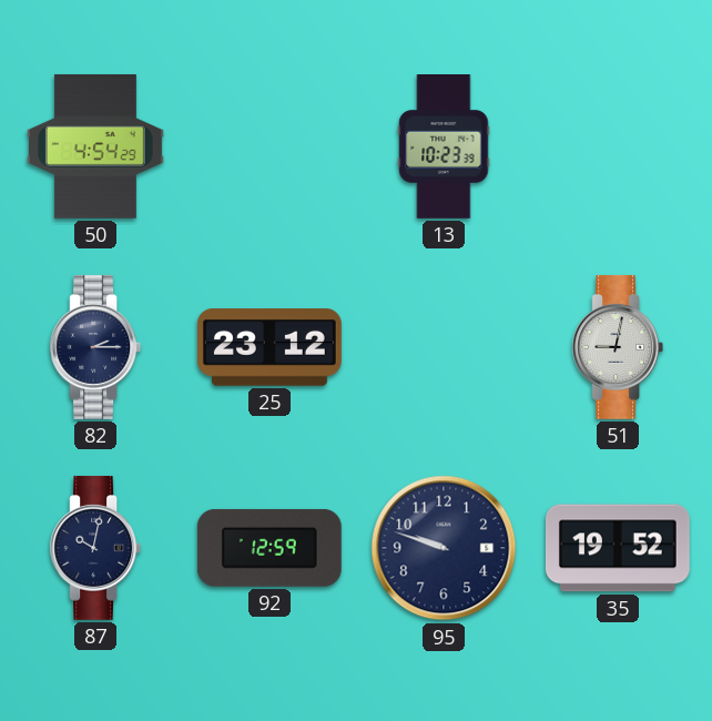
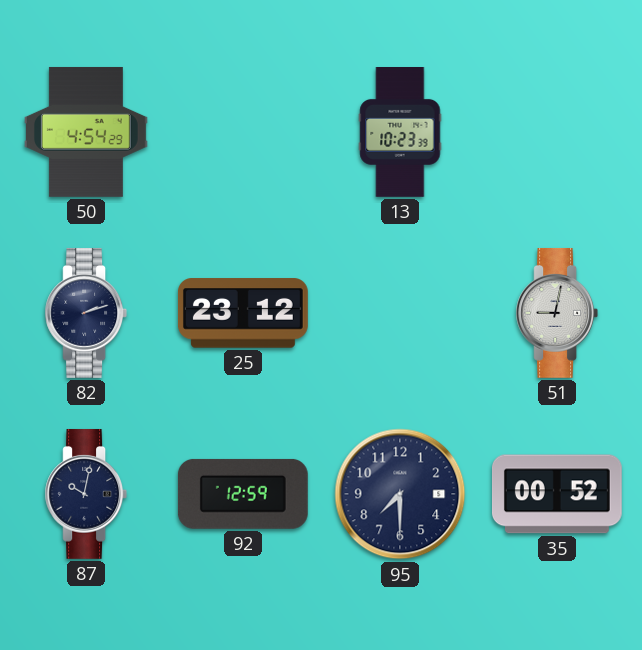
82: 2:15 -> 2:12
95: 9:48 -> 7:30
35: 19:52 -> 00:52
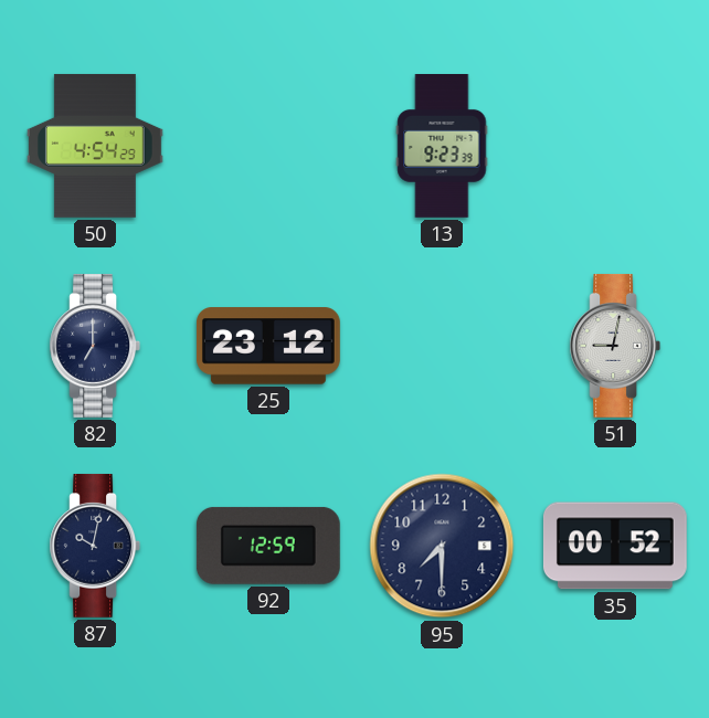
13: 10:23 -> 9:23
82: 2:12 -> 7:00
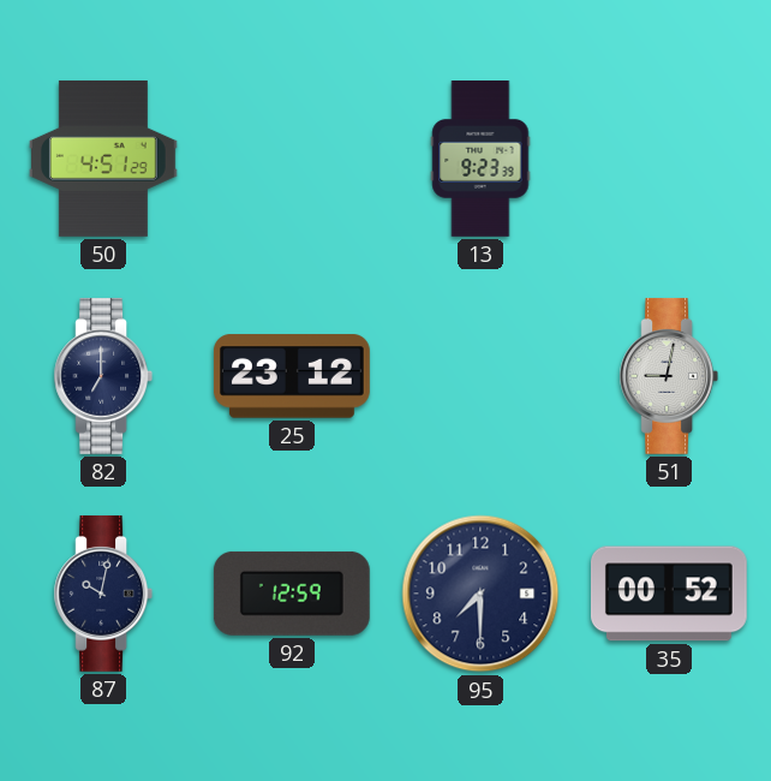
50: 4:54 -> 4:51
